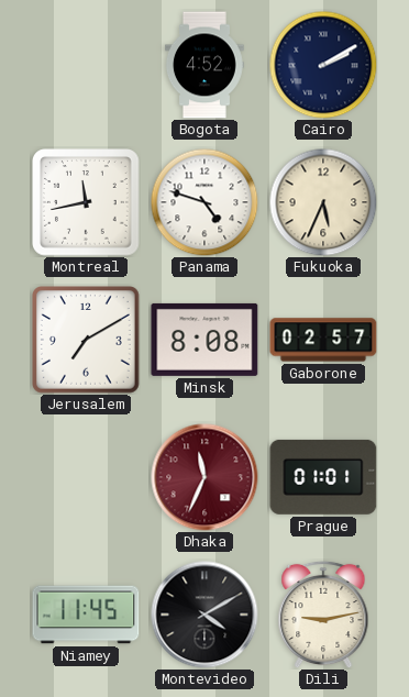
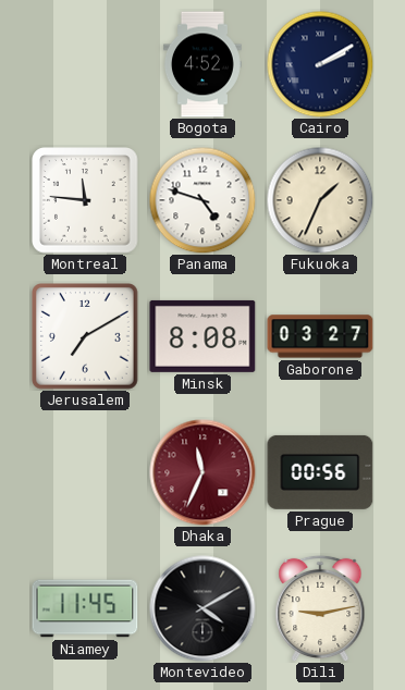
Montreal: 11:43 -> 11:46
Fukuoka: 5:34 -> 1:34
Gaborone: 02:57 -> 03:27
Prague: 01:01 -> 00:56
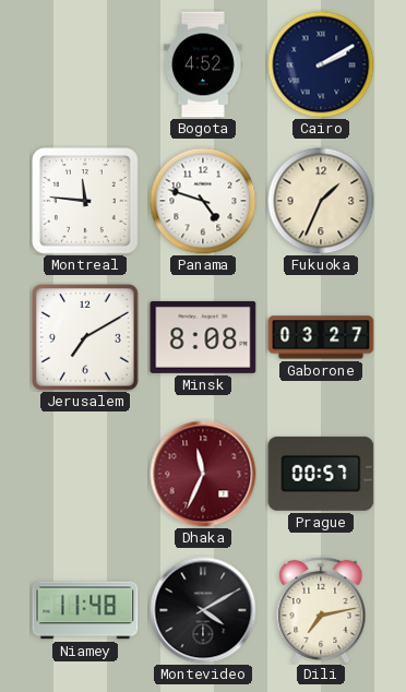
Prague: 00:56 -> 00:57
Niamey: 11:45 -> 11:48
Dili: 9:13 -> 7:13
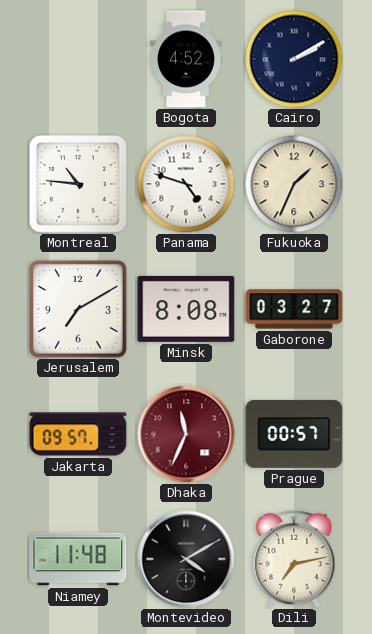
Montreal: 11:46 -> 10:46
Jakarta: none -> 09:57
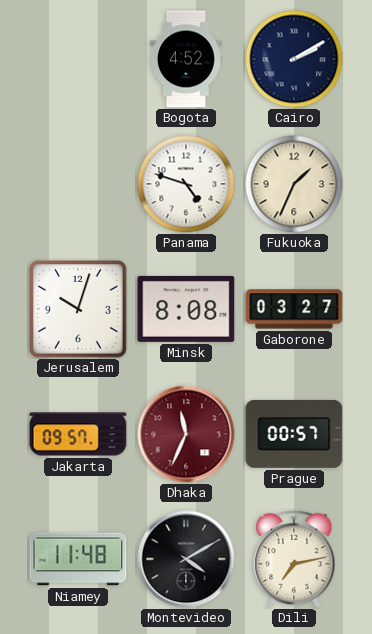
Montreal: 10:46 -> none
Jerusalem: 7:10 -> 10:03
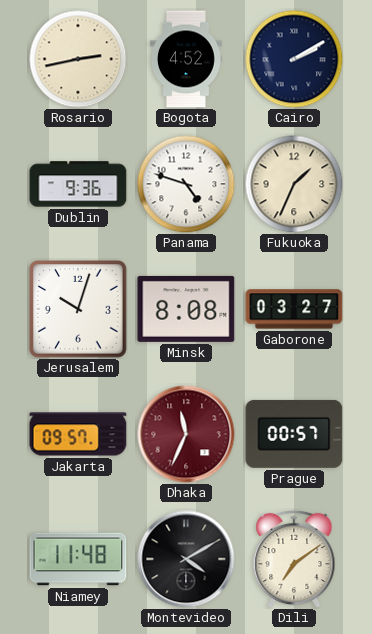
Rosario: none -> 2:43
Dublin: none -> 9:36
Dili: 7:13 -> 7:09
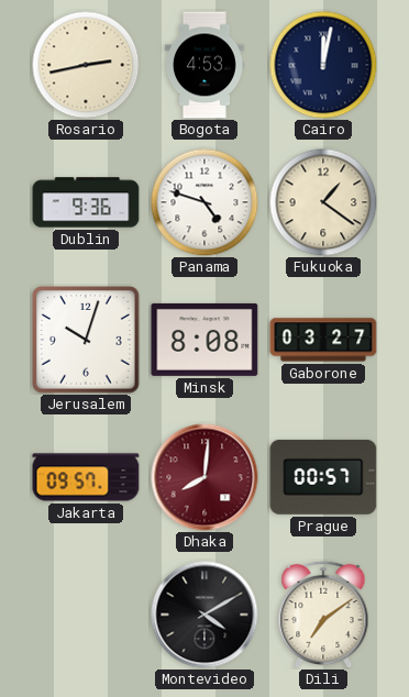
Bogota: 4:52 -> 4:53
Cairo: 2:10 -> 12:02
Fukuoka: 1:34 -> 1:21
Dhaka: 11:34 -> 8:01
Niamey: 11:48 -> none
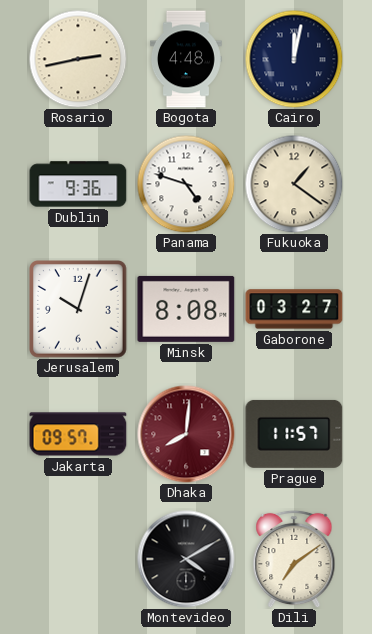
Bogota: 4:53 -> 4:48
Prague: 00:57 -> 11:57
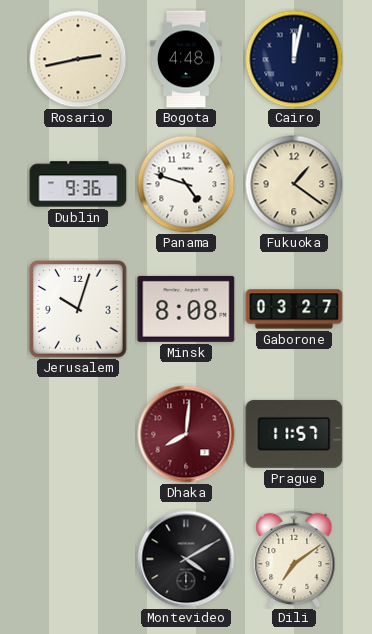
Jakarta: 09:57 -> none
